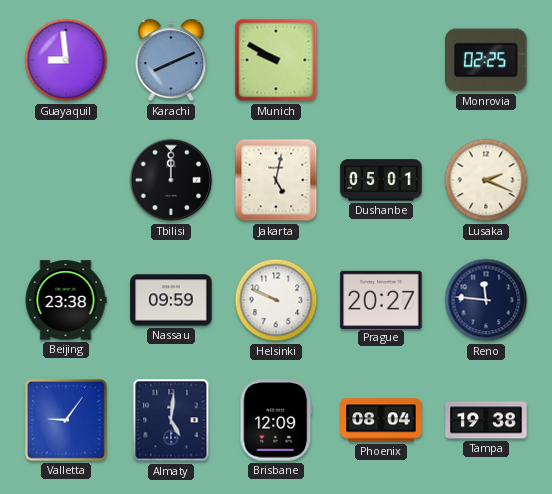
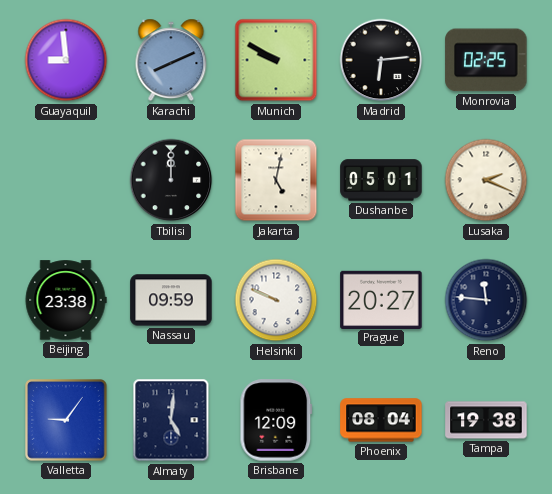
Madrid: none -> 6:14
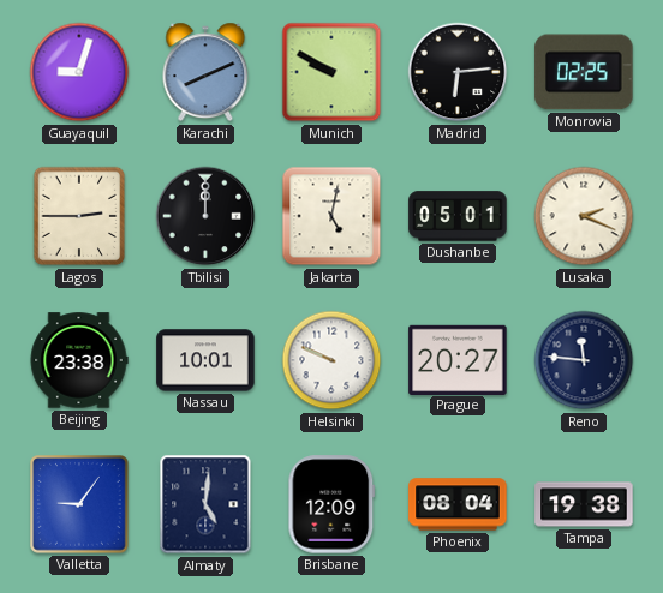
Guayaquil: 8:59 -> 9:03
Lagos: none -> 2:45
Nassau: 09:59 -> 10:01
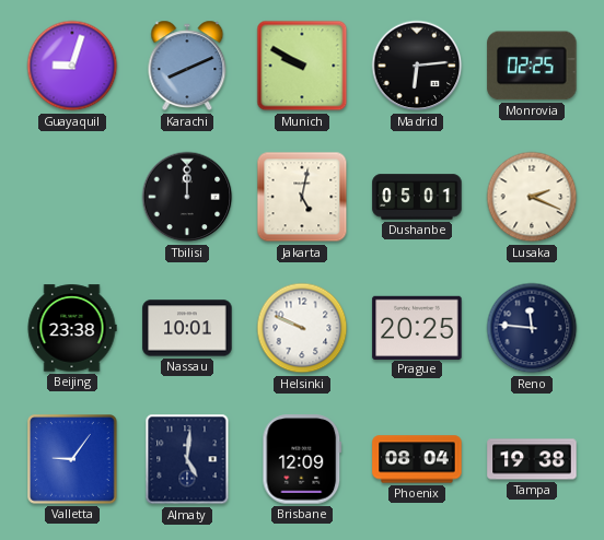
Lagos: 2:45 -> none
Prague: 20:27 -> 20:25
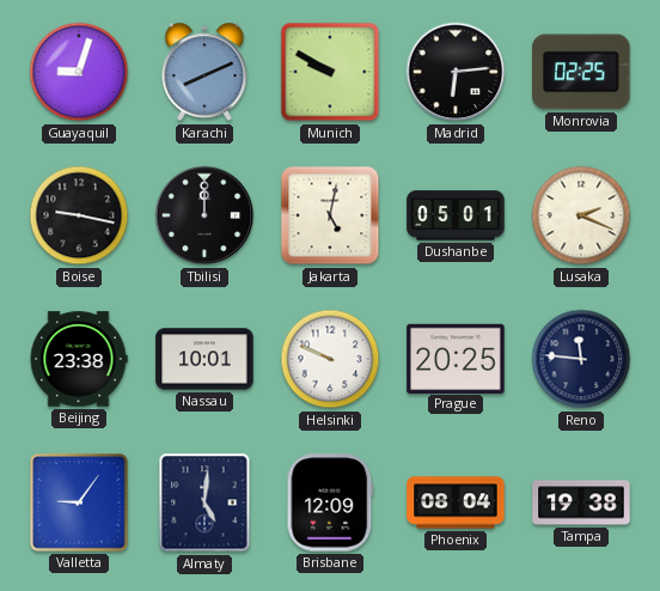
Boise: none -> 9:17
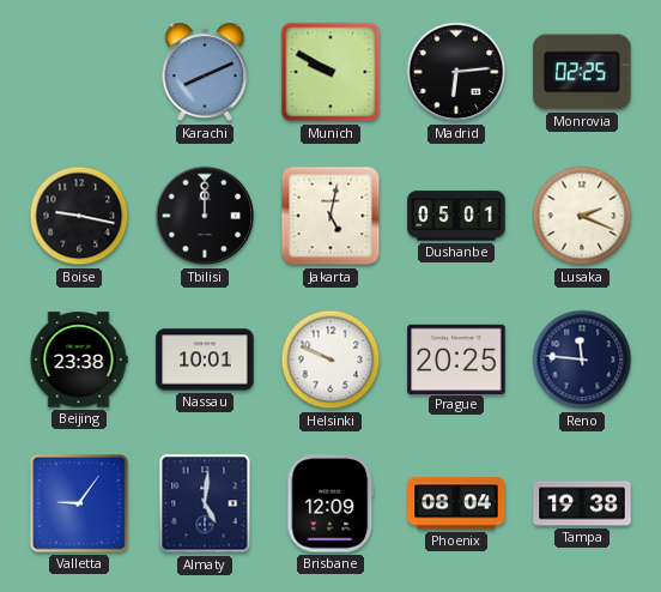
Guayaquil: 9:03 -> none
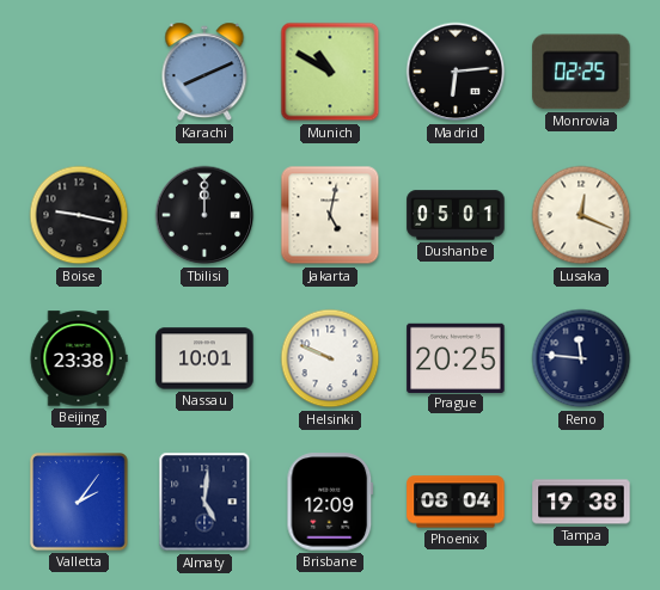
Munich: 9:50 -> 10:50
Lusaka: 2:19 -> 12:19
Valletta: 9:06 -> 2:06
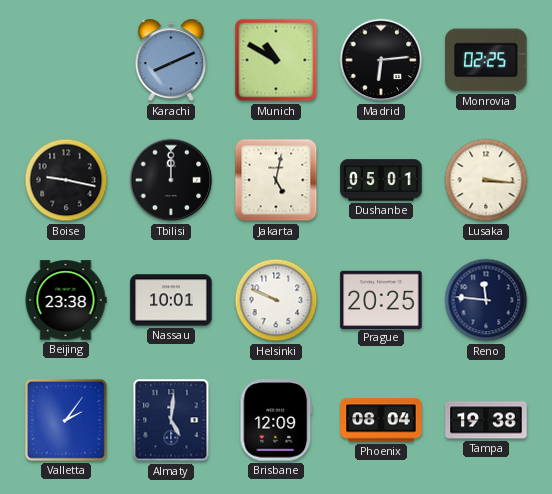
Lusaka: 12:19 -> 3:16
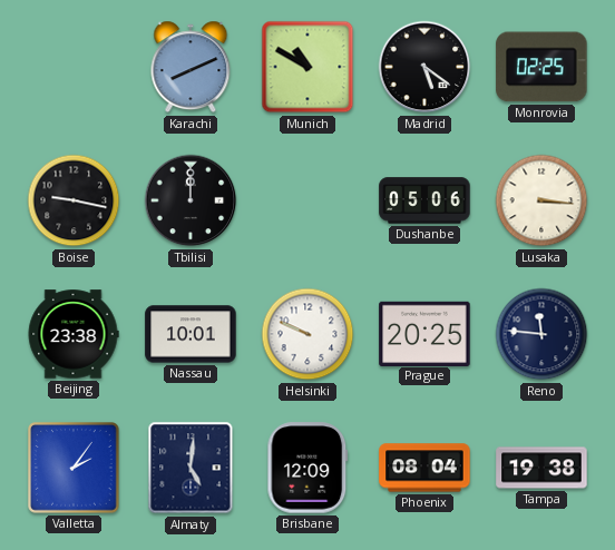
Madrid: 6:14 -> 5:21
Jakarta: 5:02 -> none
Dushanbe: 05:01 -> 05:06
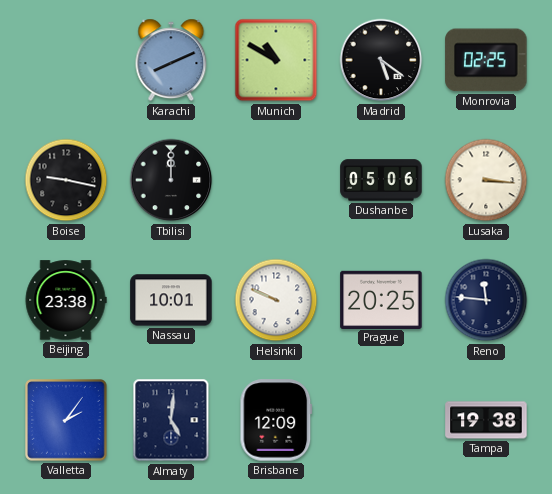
Phoenix: 08:04 -> none
